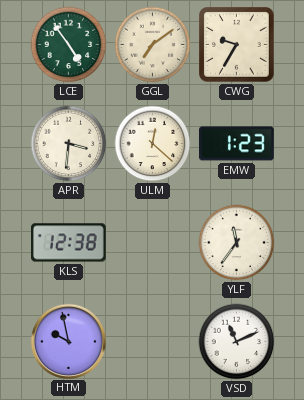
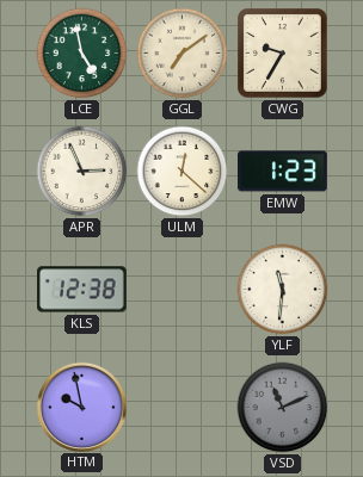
LCE: 4:54 -> 4:58
APR: 3:31 -> 2:56
YLF: 11:36 -> 11:31
VSD dial: white -> grey
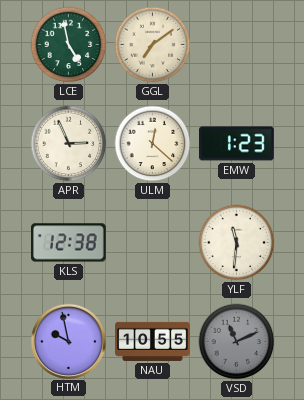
CWG: 9:35 -> none
NAU: none -> 10:55
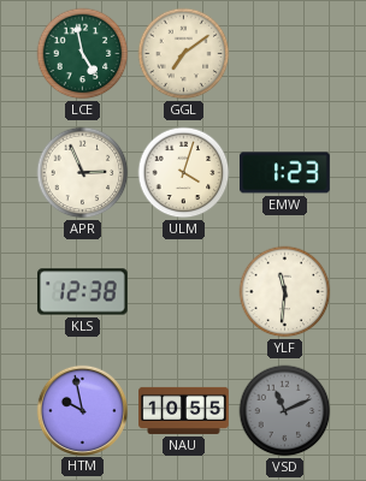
ULM: 12:22 -> 4:03
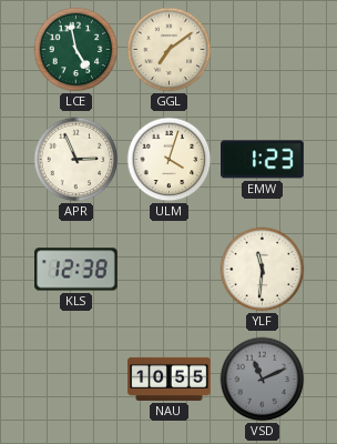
HTM: 9:58 -> none
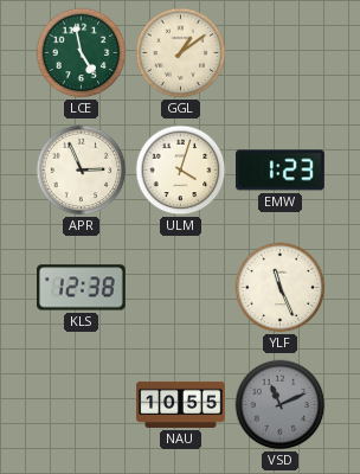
GGL: 7:09 -> 1:09
YLF: 11:31 -> 11:26
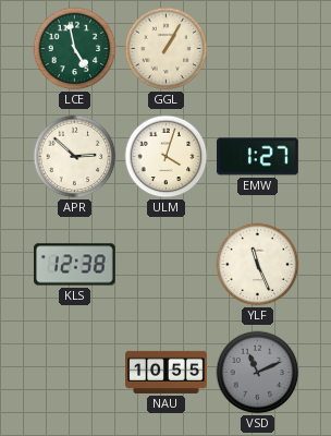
GGL: 1:09 -> 1:05
APR: 2:56 -> 2:52
EMW: 1:23 -> 1:27
